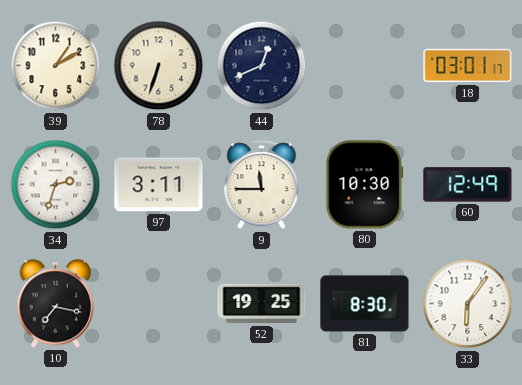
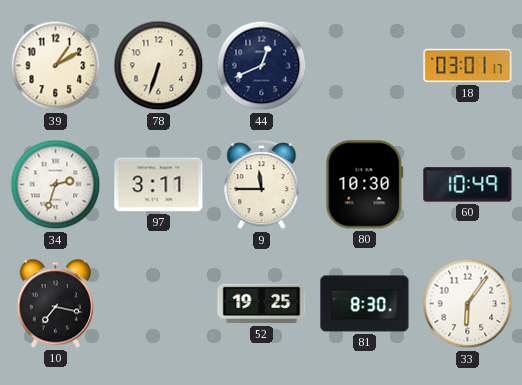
60: 12:49 -> 10:49
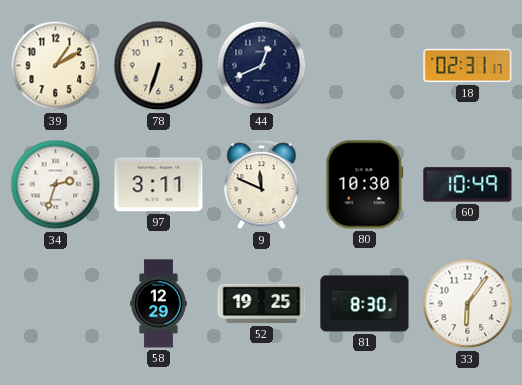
18: 03:01 -> 02:31
9: 11:45 -> 11:49
10: 7:17 -> none
58: none -> 12:29
